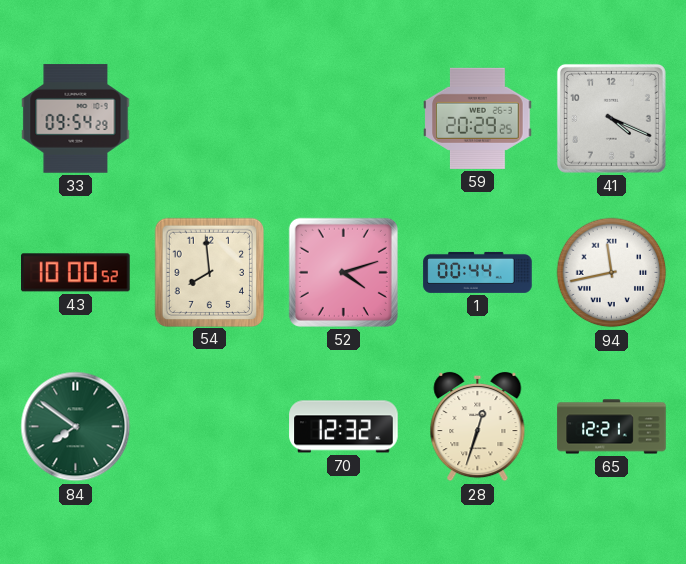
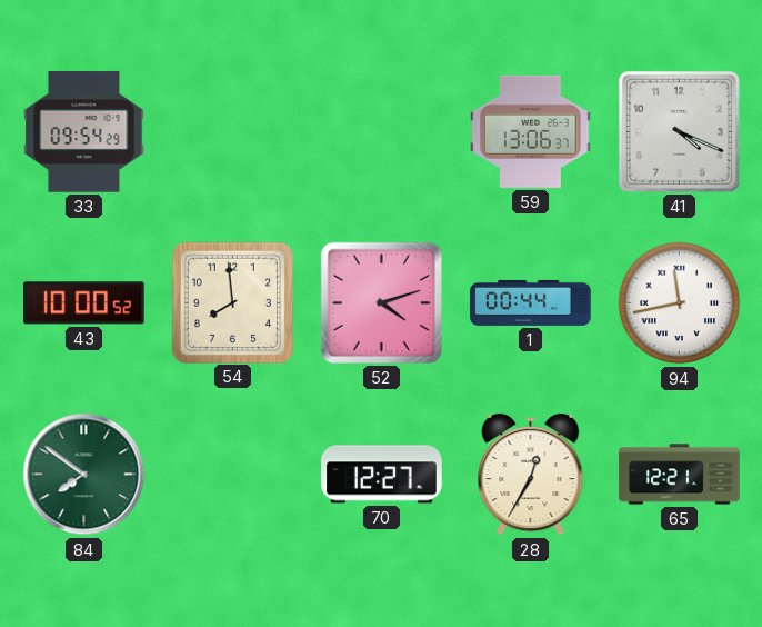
59: 20:29 -> 13:06
70: 12:32 -> 12:27
28: 12:33 -> 12:35
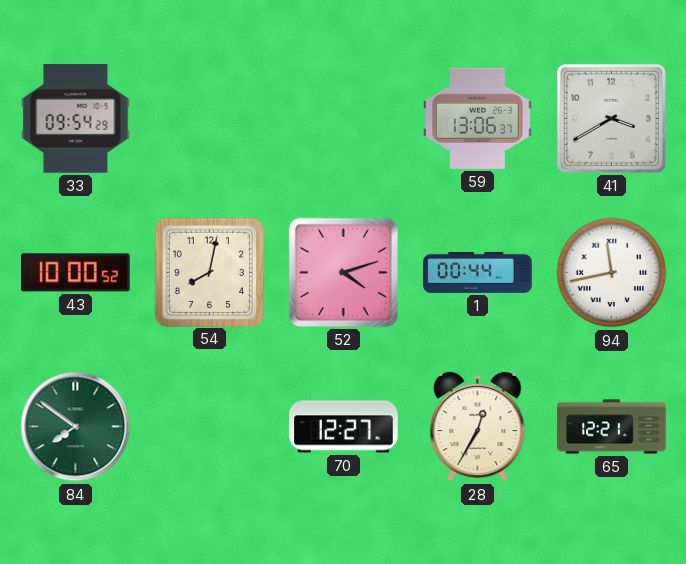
41: 4:19 -> 3:40
54: 7:59 -> 8:02
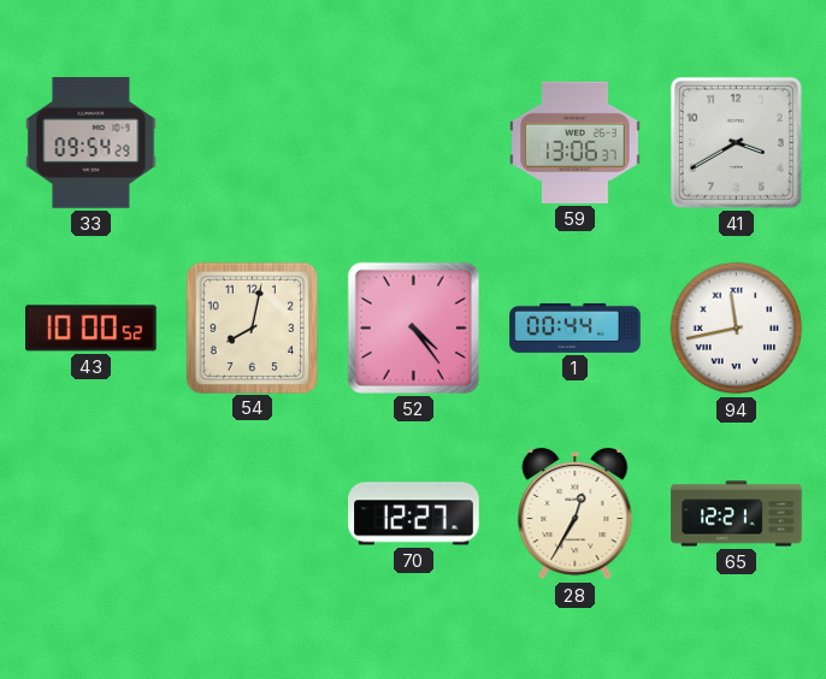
52: 4:12 -> 4:24
84: 7:51 -> none
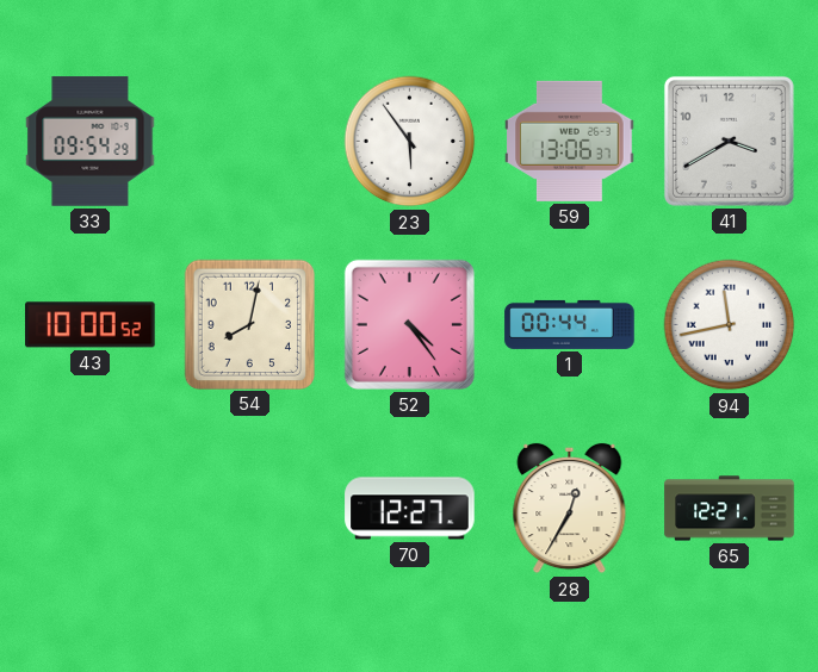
23: none -> 5:54
